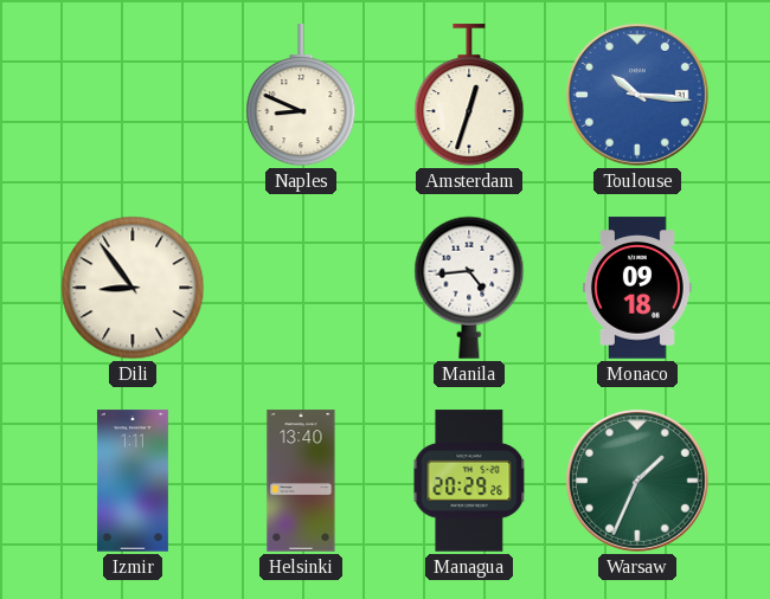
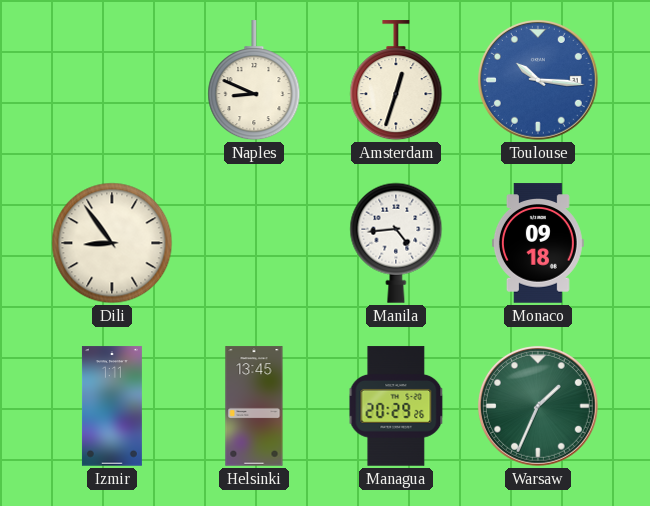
Helsinki: 13:40 -> 13:45
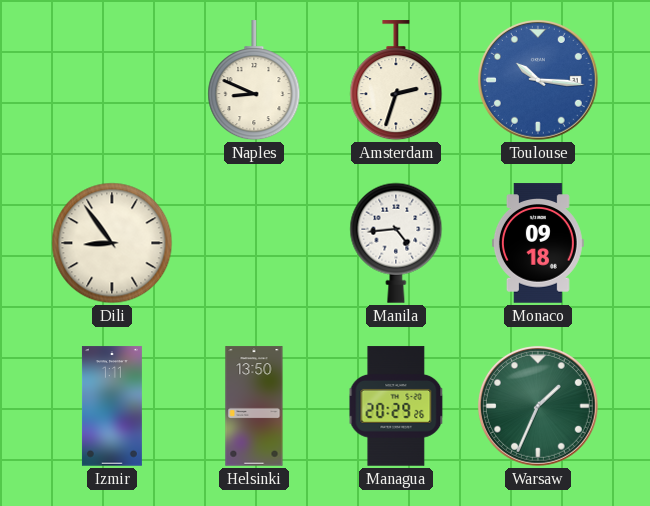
Amsterdam: 12:33 -> 2:33
Helsinki: 13:45 -> 13:50
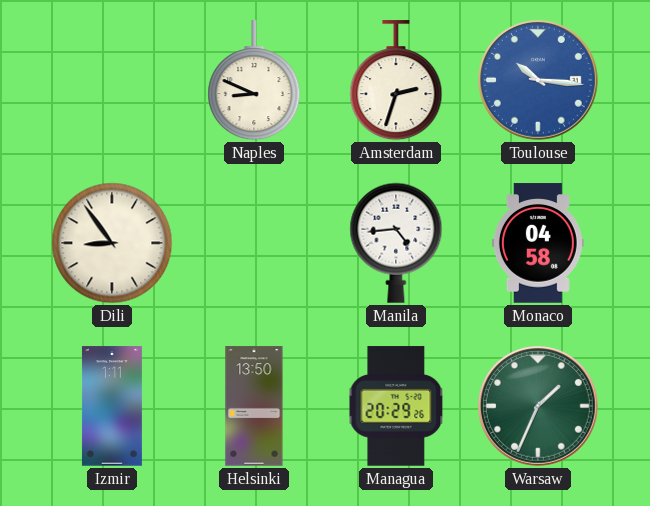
Monaco: 09:18 -> 04:58
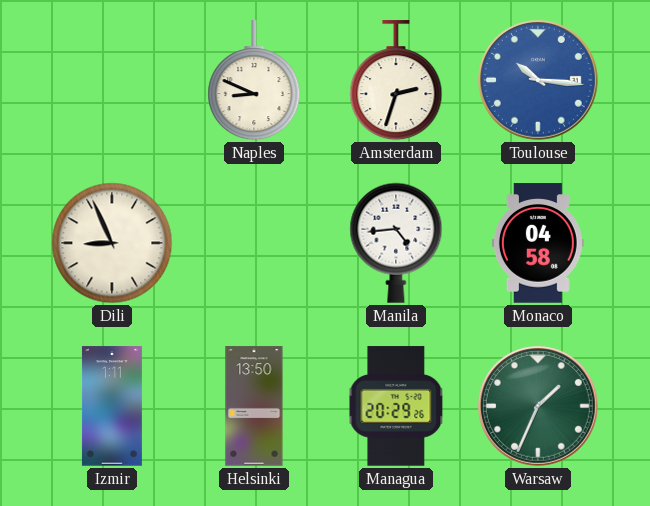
Dili: 8:54 -> 8:56
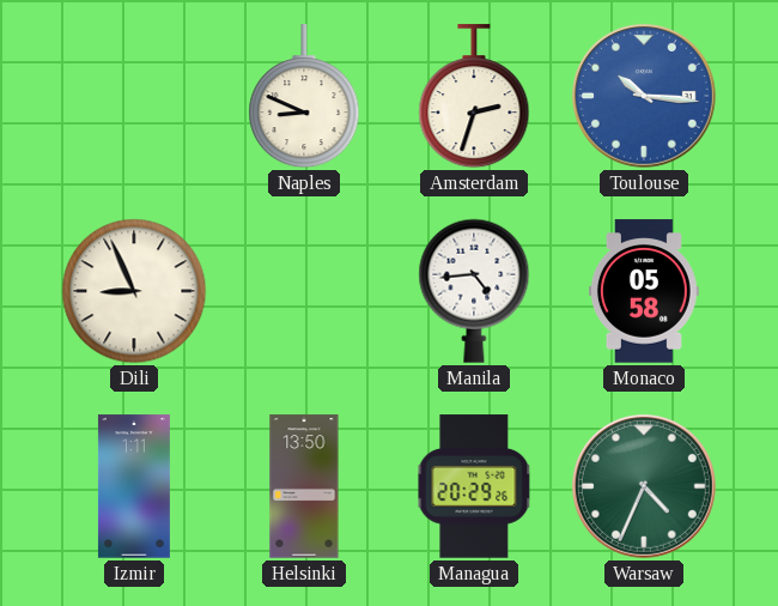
Monaco: 04:58 -> 05:58
Warsaw: 1:34 -> 4:34
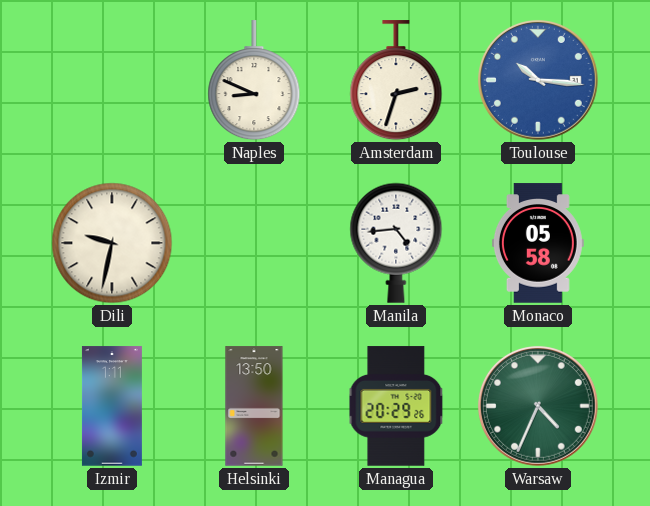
Dili: 8:56 -> 9:32
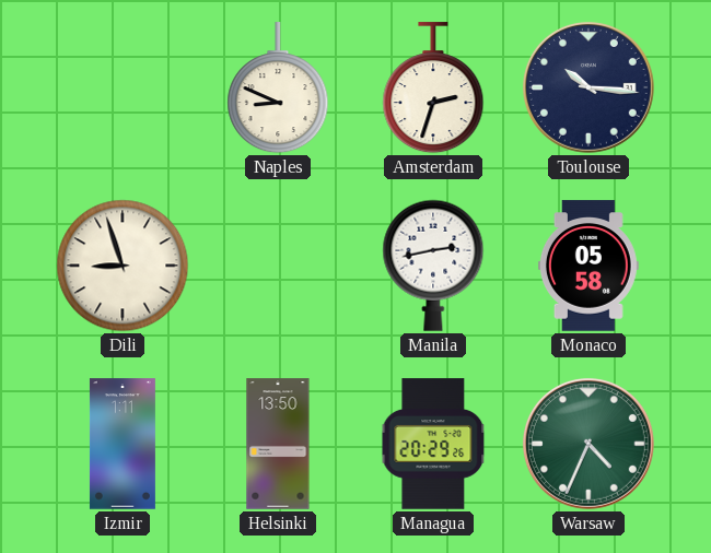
Toulouse dial: blue -> navy
Dili: 9:32 -> 8:57
Manila: 4:44 -> 2:43
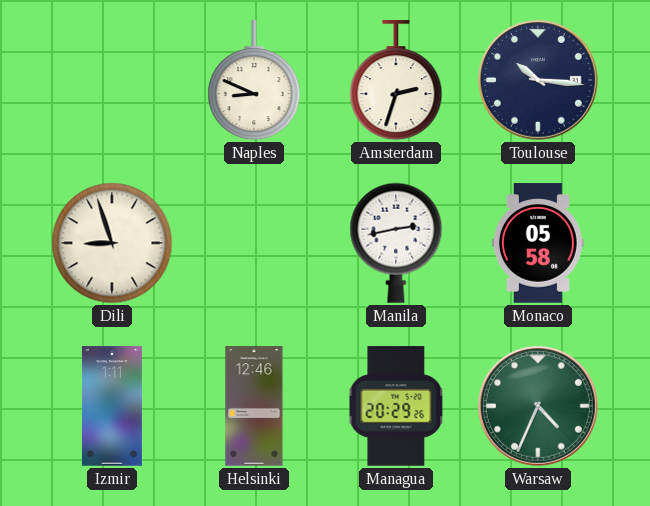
Helsinki: 13:50 -> 12:46
